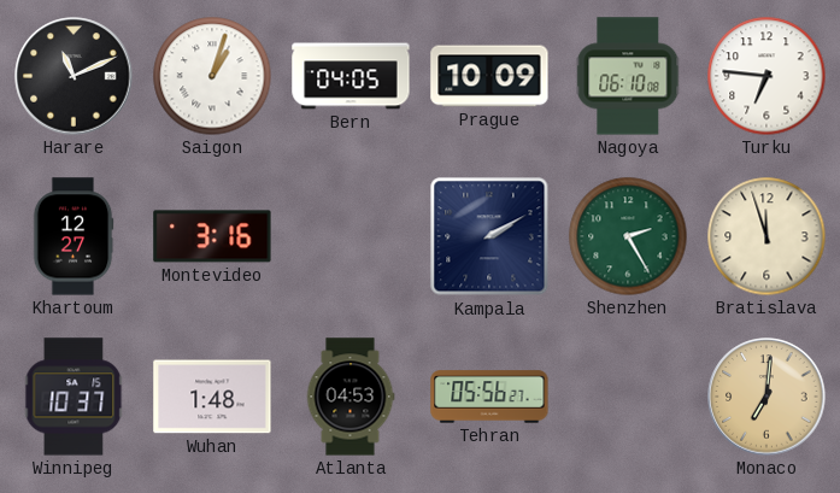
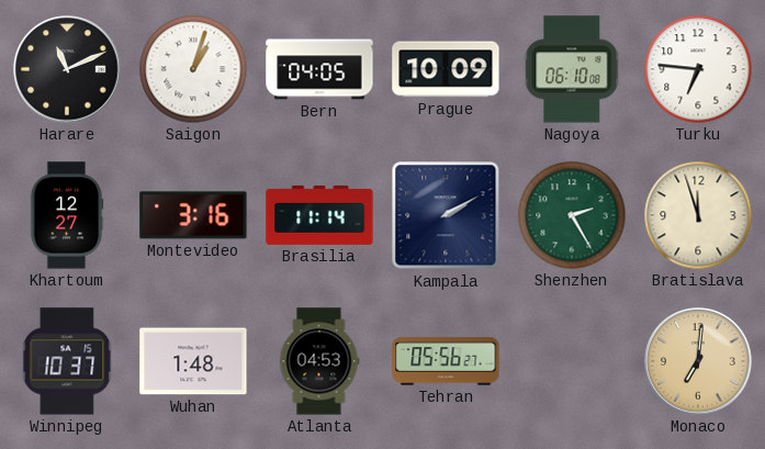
Brasilia: none -> 11:14
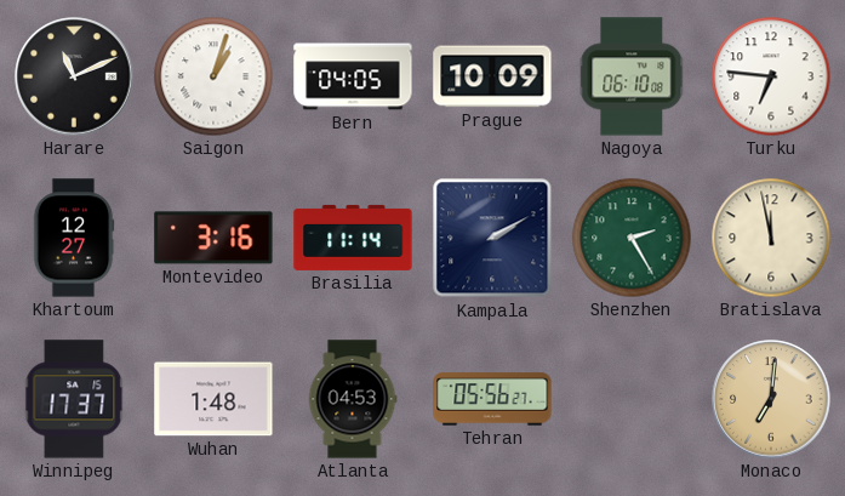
Bratislava: 11:57 -> 11:58
Winnipeg: 10:37 -> 17:37
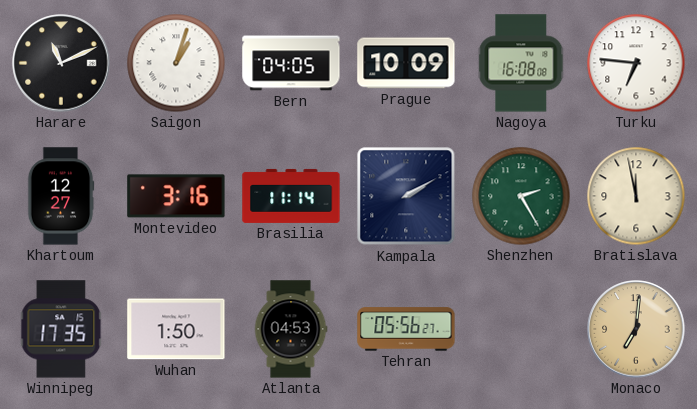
Nagoya: 06:10 -> 16:08
Winnipeg: 17:37 -> 17:35
Wuhan: 1:48 -> 1:50
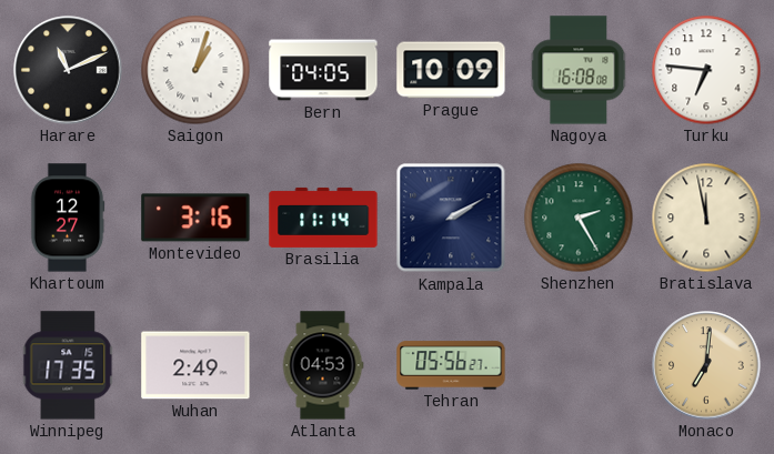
Wuhan: 1:50 -> 2:49
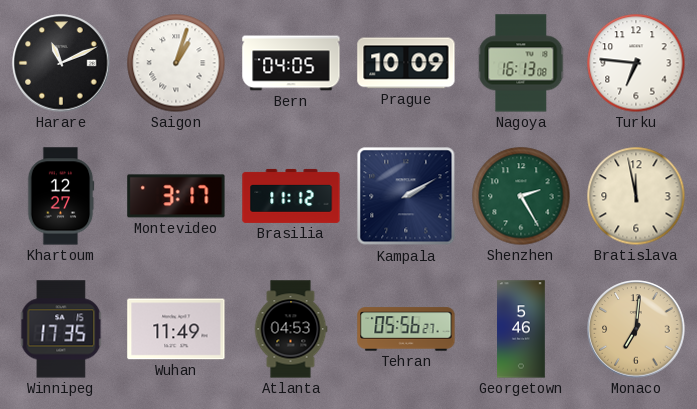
Nagoya: 16:08 -> 16:13
Montevideo: 3:16 -> 3:17
Brasilia: 11:14 -> 11:12
Wuhan: 2:49 -> 11:49
Georgetown: none -> 5:46
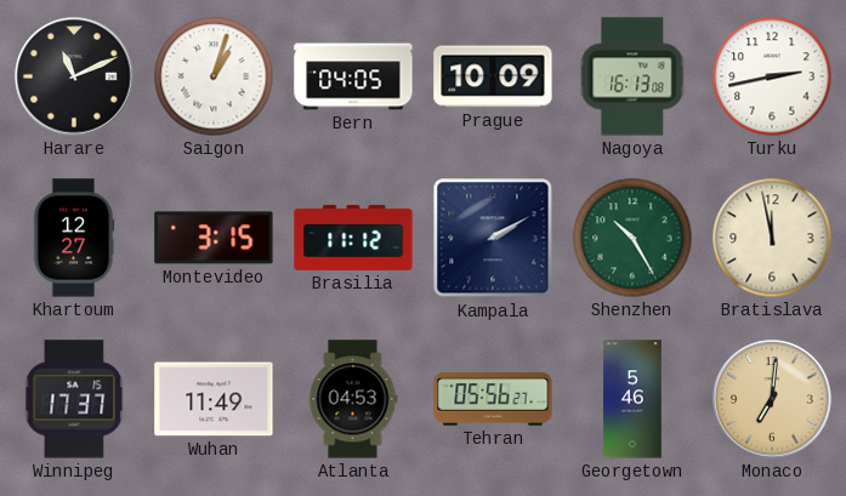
Turku: 6:46 -> 2:43
Montevideo: 3:17 -> 3:15
Shenzhen: 2:25 -> 10:25
Winnipeg: 17:35 -> 17:37
